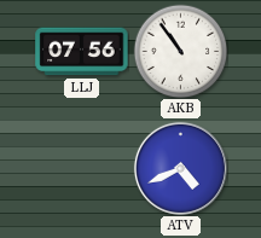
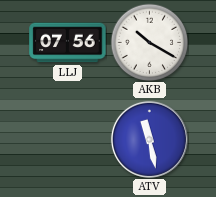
AKB: 10:54 -> 10:20
ATV: 4:41 -> 11:28
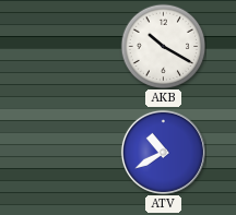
LLJ: 07:56 -> none
ATV: 11:28 -> 10:40
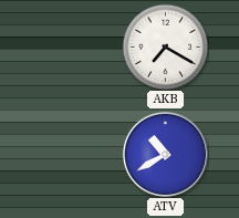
AKB: 10:20 -> 7:20
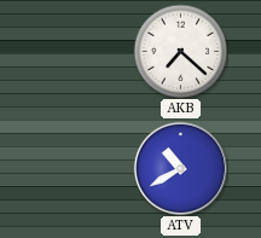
AKB: 7:20 -> 7:22
